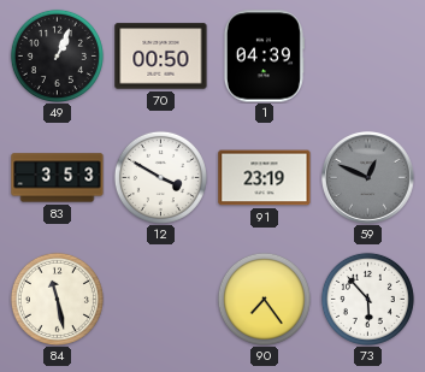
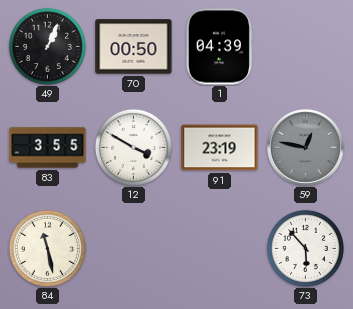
83: 3:53 -> 3:55
59: 12:49 -> 12:47
90: 7:24 -> none
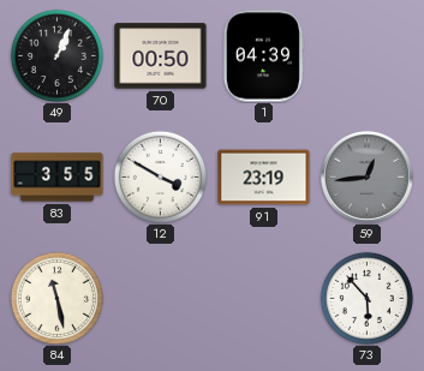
59: 12:47 -> 12:44
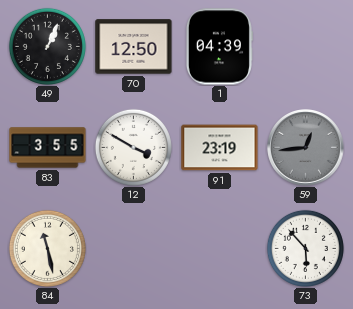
70: 00:50 -> 12:50
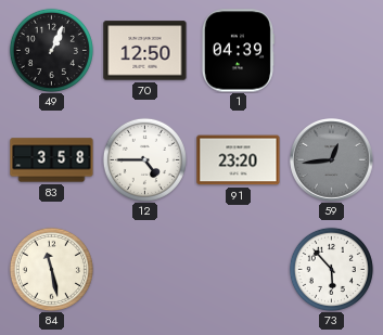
83: 3:55 -> 3:58
12: 3:50 -> 4:45
91: 23:19 -> 23:20
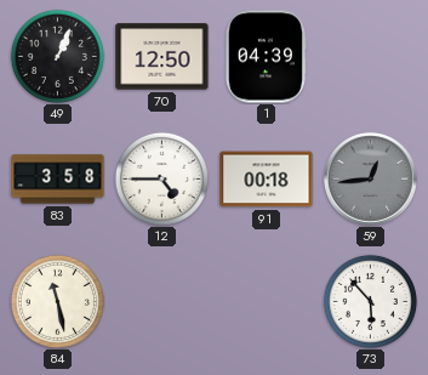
91: 23:20 -> 00:18
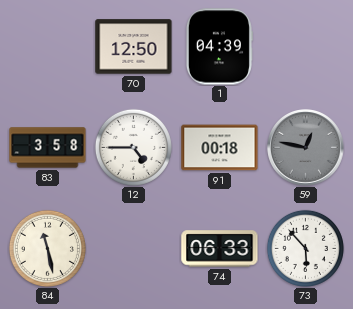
49: 1:04 -> none
59: 12:44 -> 12:47
74: none -> 06:33
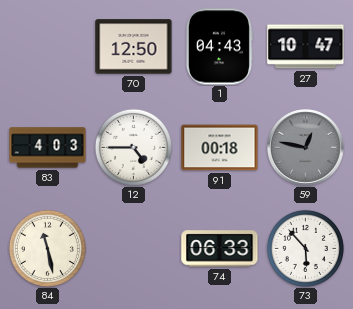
1: 04:39 -> 04:43
27: none -> 10:47
83: 3:58 -> 4:03
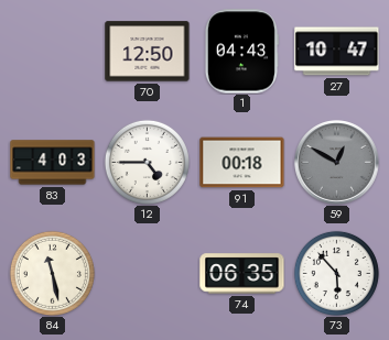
59: 12:47 -> 12:50
74: 06:33 -> 06:35
